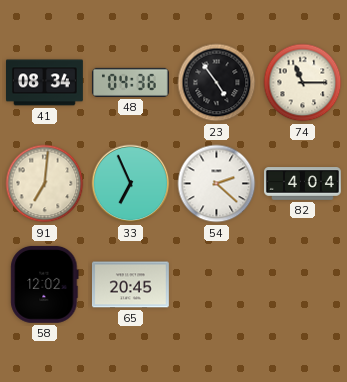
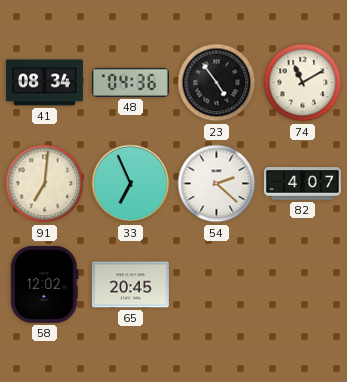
74: 11:15 -> 11:10
82: 4:04 -> 4:07
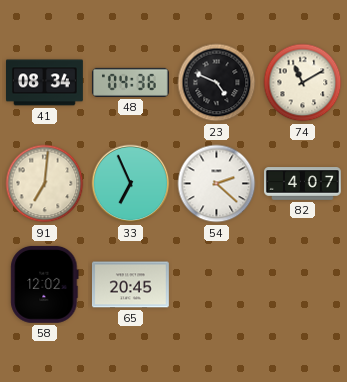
23: 4:54 -> 4:49
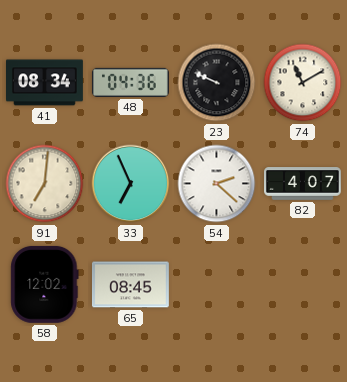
23: 4:49 -> 9:49
65: 20:45 -> 08:45
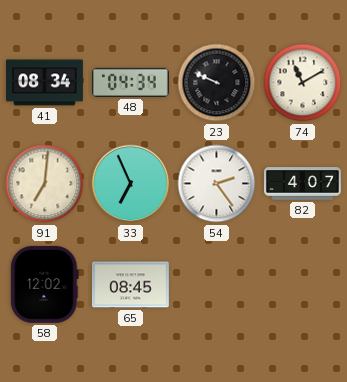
48: 04:36 -> 04:34
54: 2:22 -> 2:24
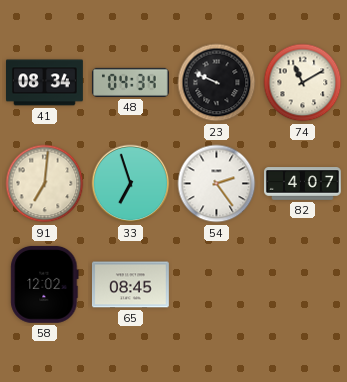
33: 6:56 -> 6:57
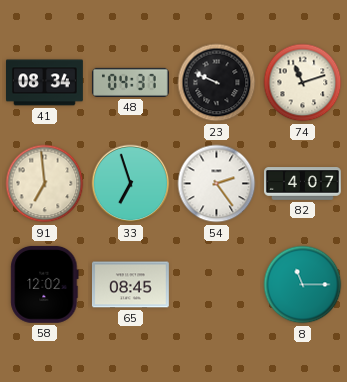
48: 04:34 -> 04:37
74: 11:10 -> 11:12
91: 7:01 -> 6:59
8: none -> 11:15
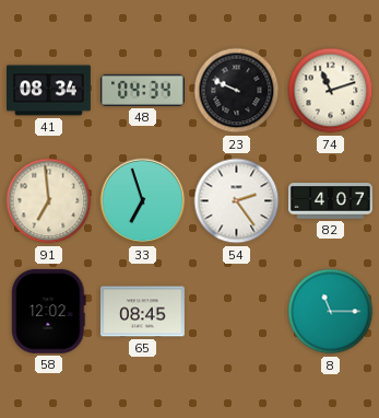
48: 04:37 -> 04:34
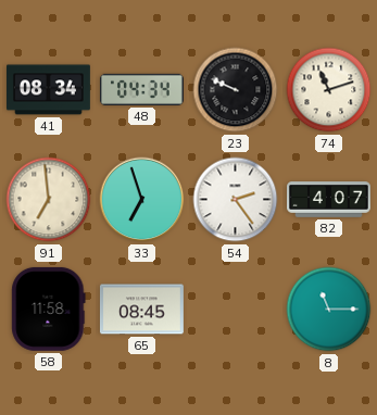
58: 12:02 -> 11:58
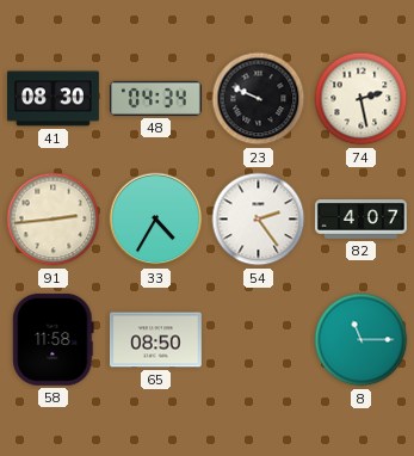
41: 08:34 -> 08:30
74: 11:12 -> 2:28
91: 6:59 -> 2:44
33: 6:57 -> 4:35
65: 08:45 -> 08:50
